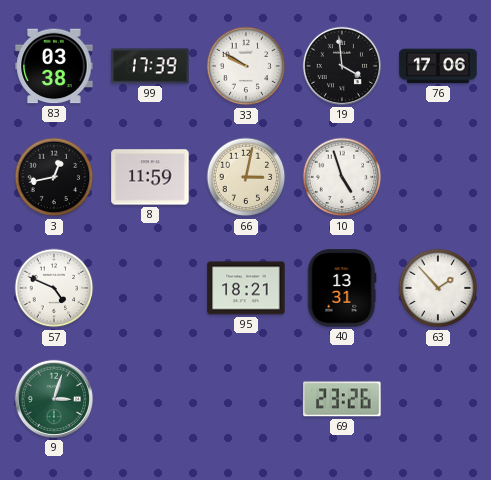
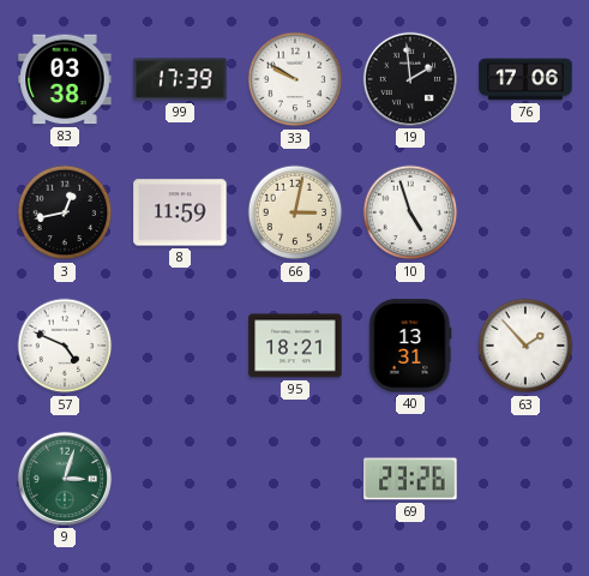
19: 3:59 -> 1:59
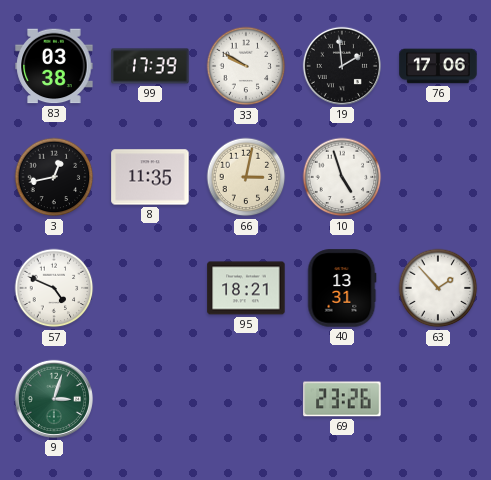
8: 11:59 -> 11:35
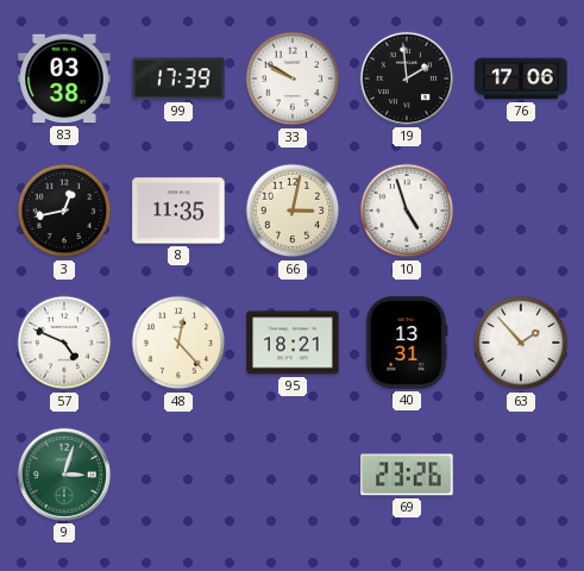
48: none -> 12:23
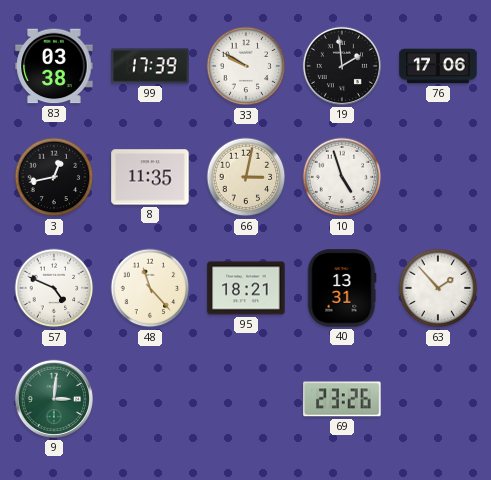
48: 12:23 -> 11:23
9: 3:03 -> 3:01
